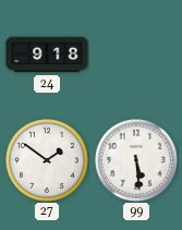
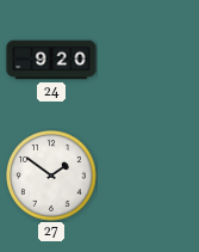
24: 9:18 -> 9:20
99: 5:29 -> none
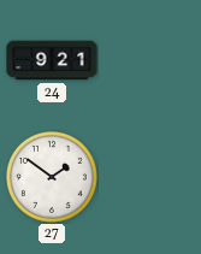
24: 9:20 -> 9:21
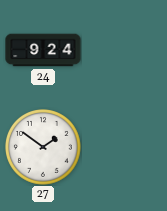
24: 9:21 -> 9:24
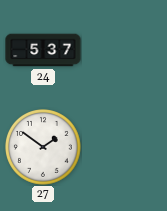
24: 9:24 -> 5:37
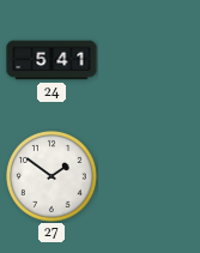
24: 5:37 -> 5:41
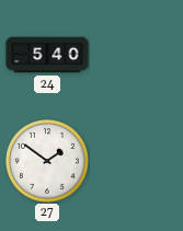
24: 5:41 -> 5:40
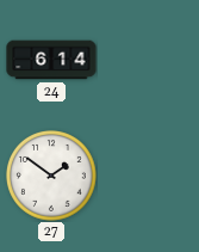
24: 5:40 -> 6:14
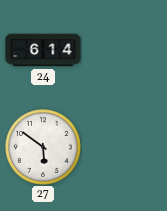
27: 1:51 -> 5:51
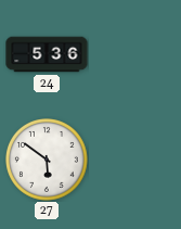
24: 6:14 -> 5:36
